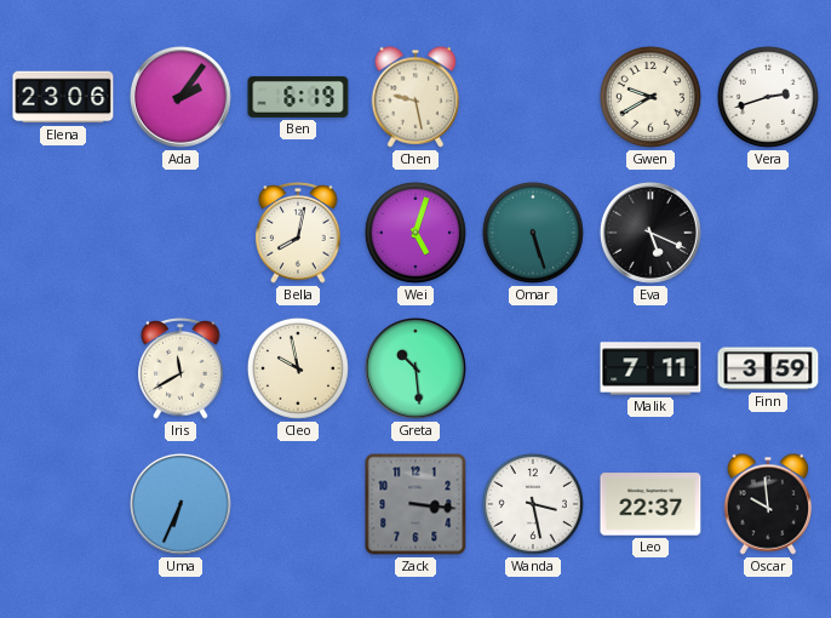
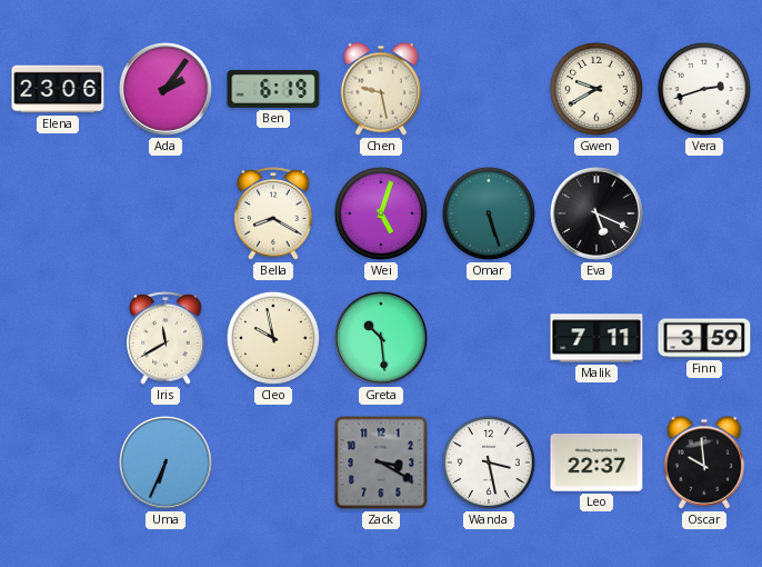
Bella: 8:02 -> 8:20
Zack: 3:16 -> 3:20
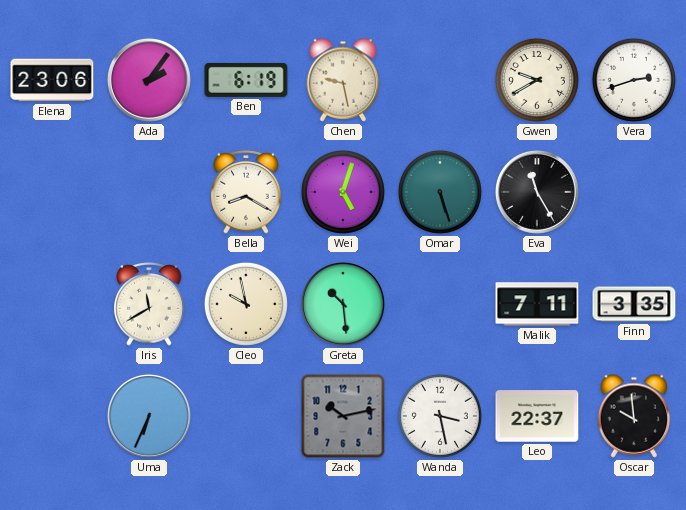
Eva: 5:19 -> 11:25
Finn: 3:59 -> 3:35
Zack: 3:20 -> 10:13
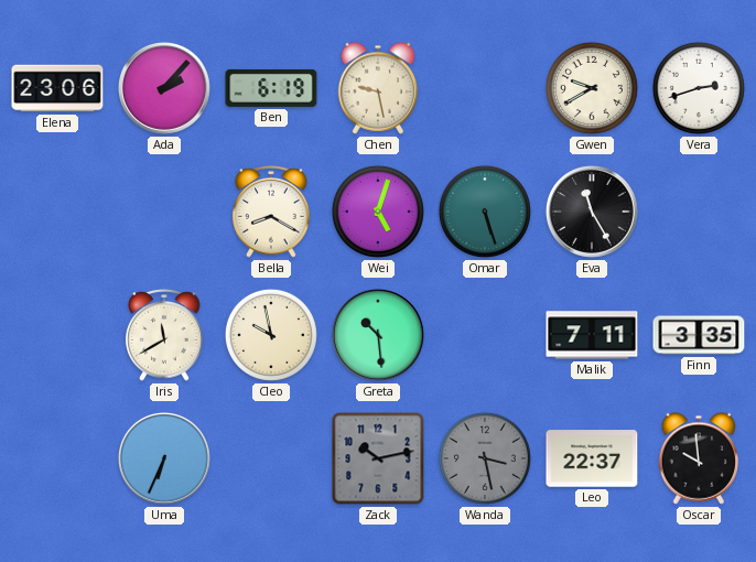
Ada: 2:06 -> 2:07
Wanda dial: white -> grey
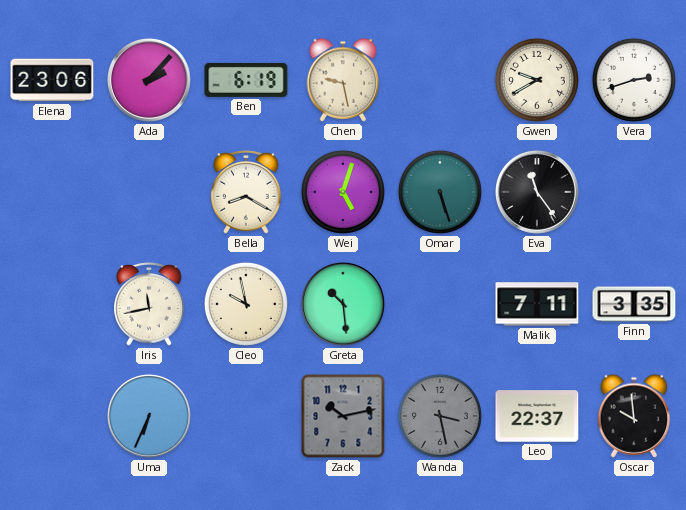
Eva: 11:25 -> 11:24
Iris: 11:40 -> 11:43
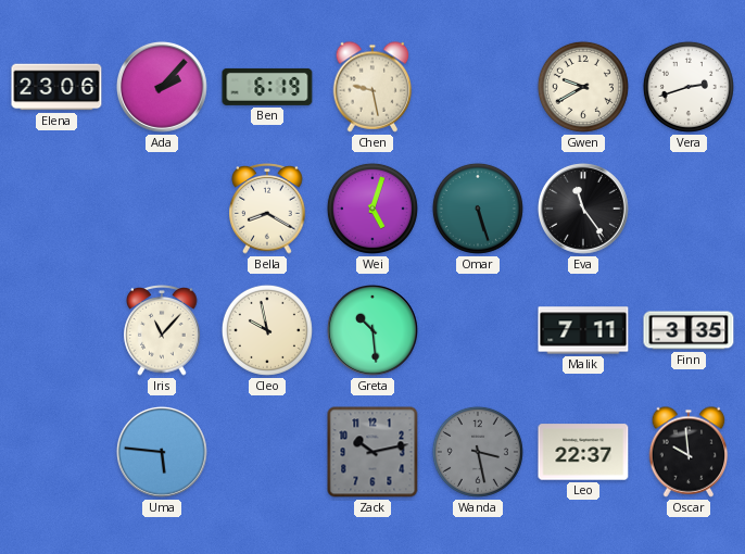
Iris: 11:43 -> 11:07
Uma: 6:34 -> 5:46
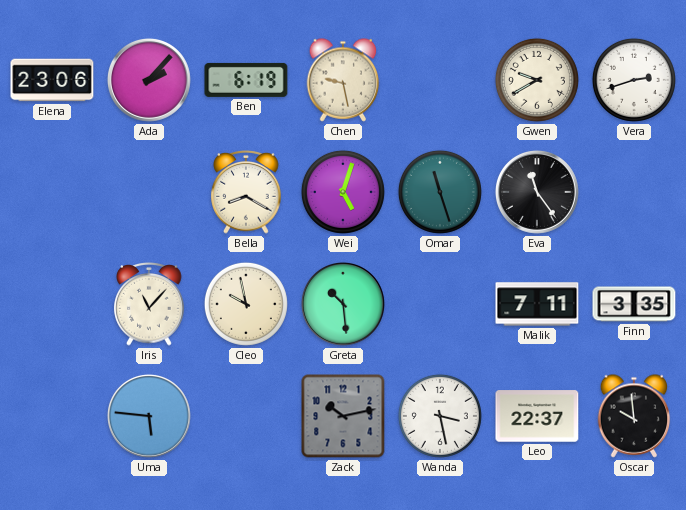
Omar: 5:27 -> 11:27
Wanda dial: grey -> white
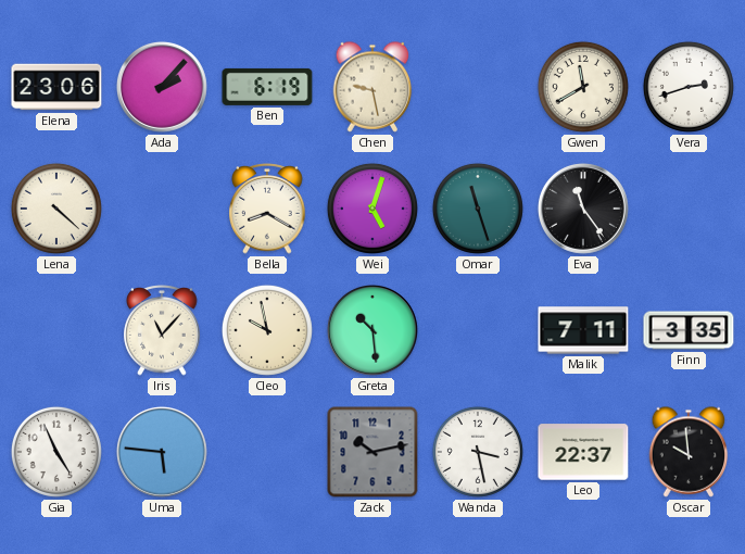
Gwen: 9:40 -> 11:40
Lena: none -> 4:22
Gia: none -> 4:56
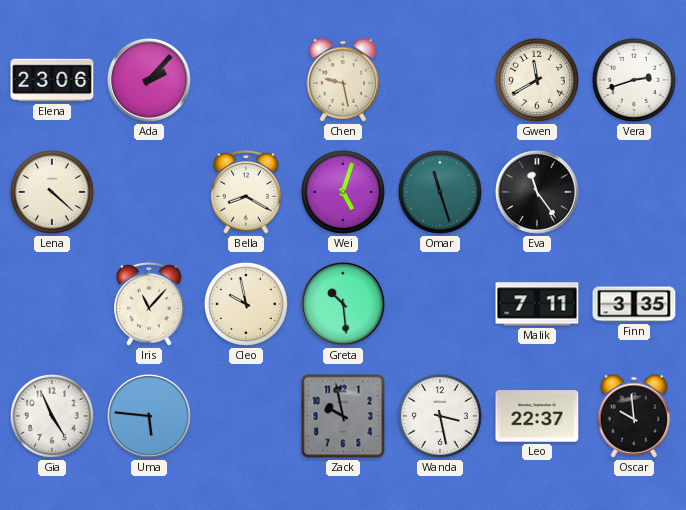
Ben: 6:19 -> none
Zack: 10:13 -> 9:58
